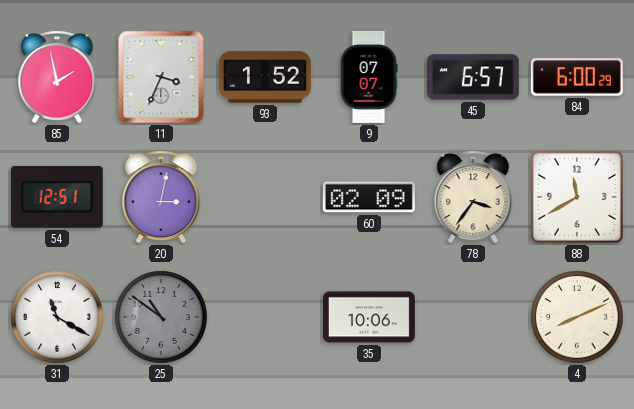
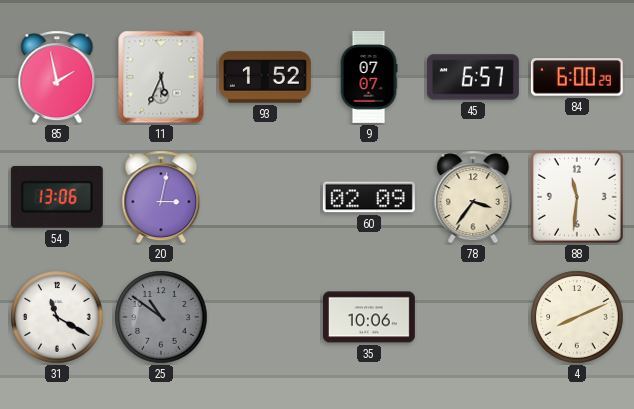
11: 3:34 -> 5:34
54: 12:51 -> 13:06
88: 11:40 -> 11:31
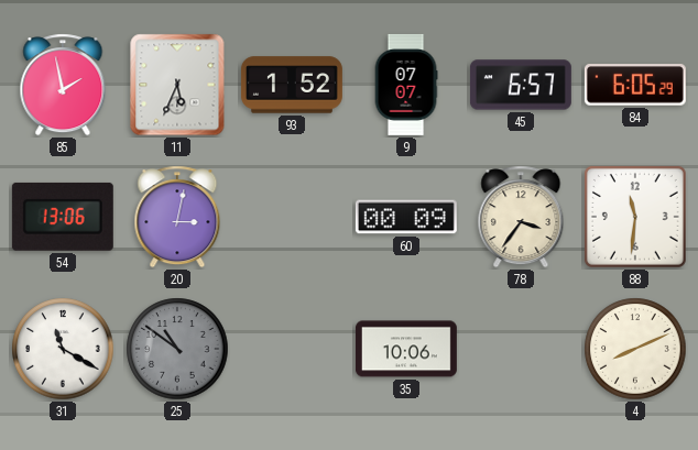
84: 6:00 -> 6:05
60: 02:09 -> 00:09
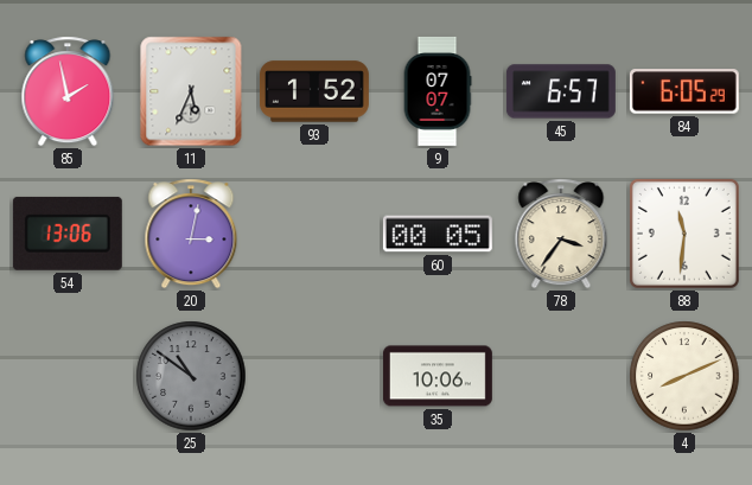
60: 00:09 -> 00:05
31: 11:20 -> none
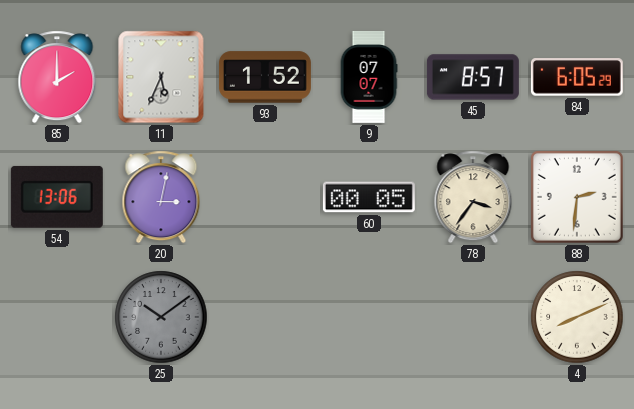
85: 1:58 -> 2:00
45: 6:57 -> 8:57
88: 11:31 -> 2:31
25: 10:51 -> 10:09
35: 10:06 -> none
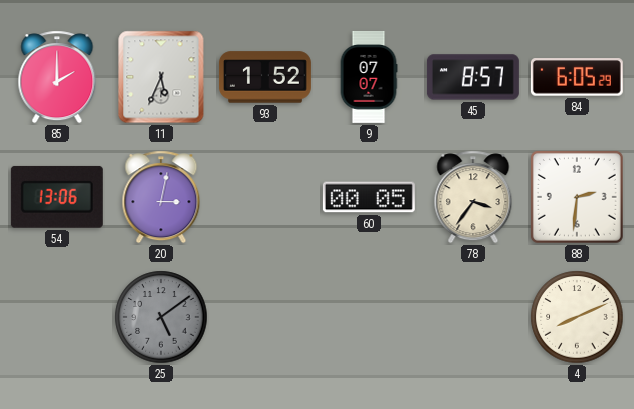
25: 10:09 -> 5:09
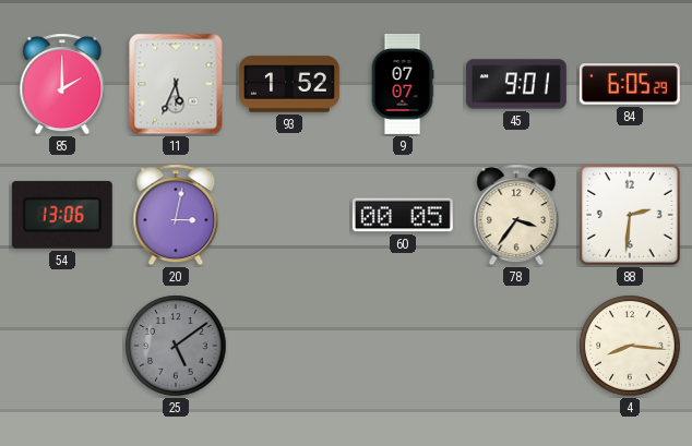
45: 8:57 -> 9:01
4: 8:11 -> 8:16
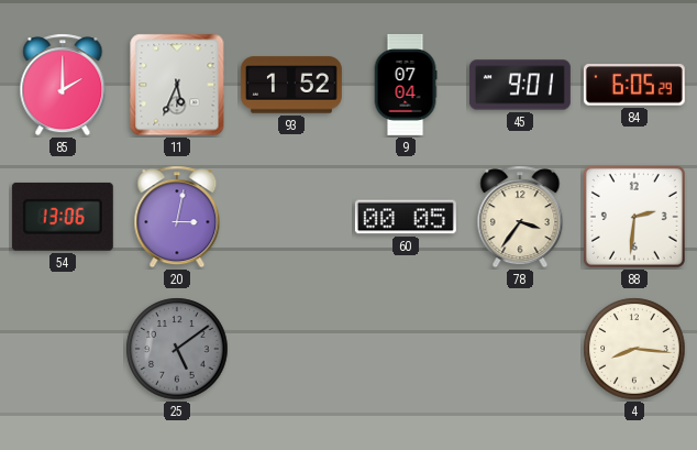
9: 07:07 -> 07:04
